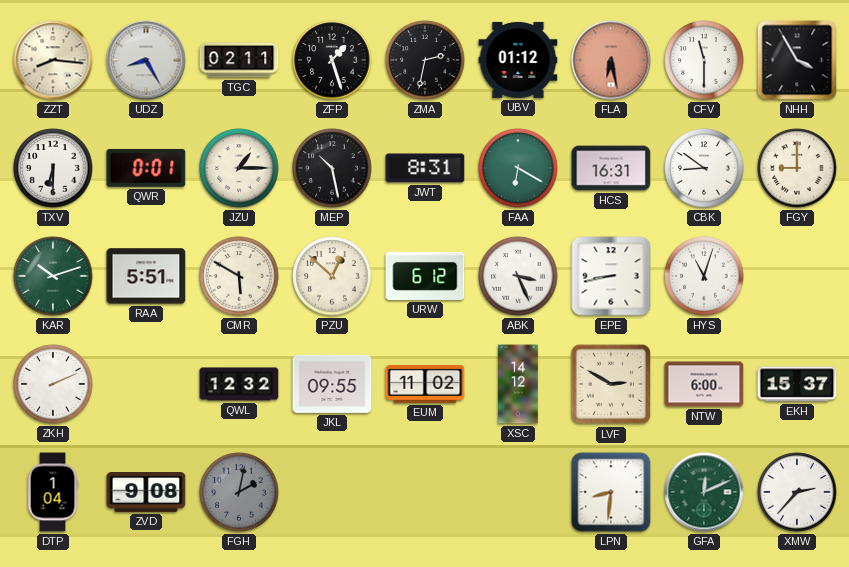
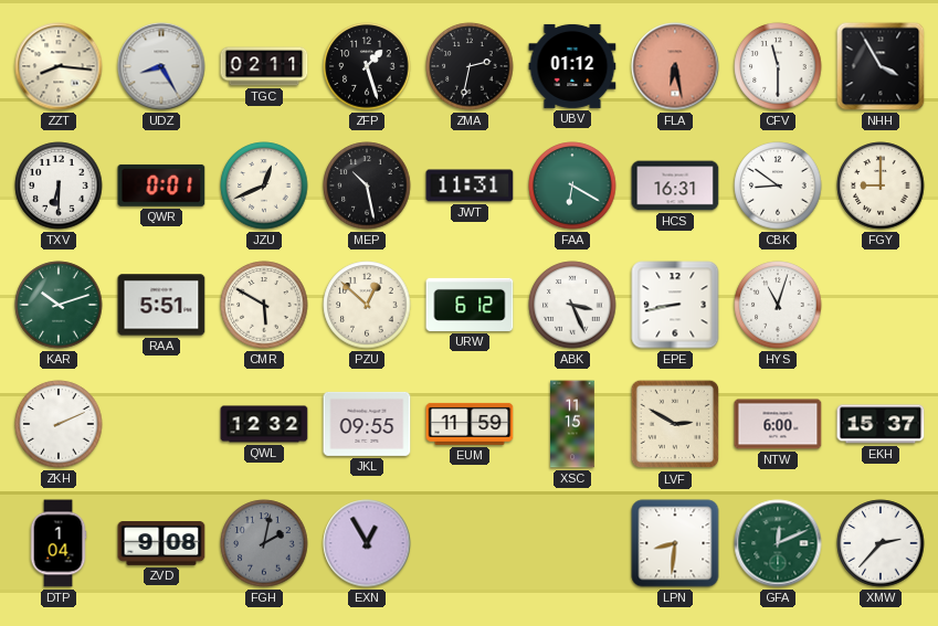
JZU: 1:15 -> 12:41
JWT: 8:31 -> 11:31
EUM: 11:02 -> 11:59
XSC: 14:12 -> 11:15
EXN: none -> 12:55
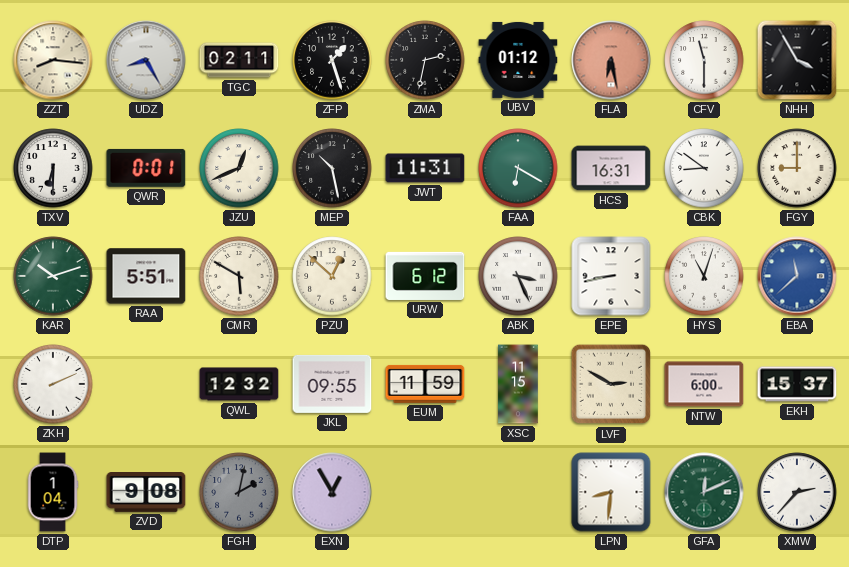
EBA: none -> 11:38
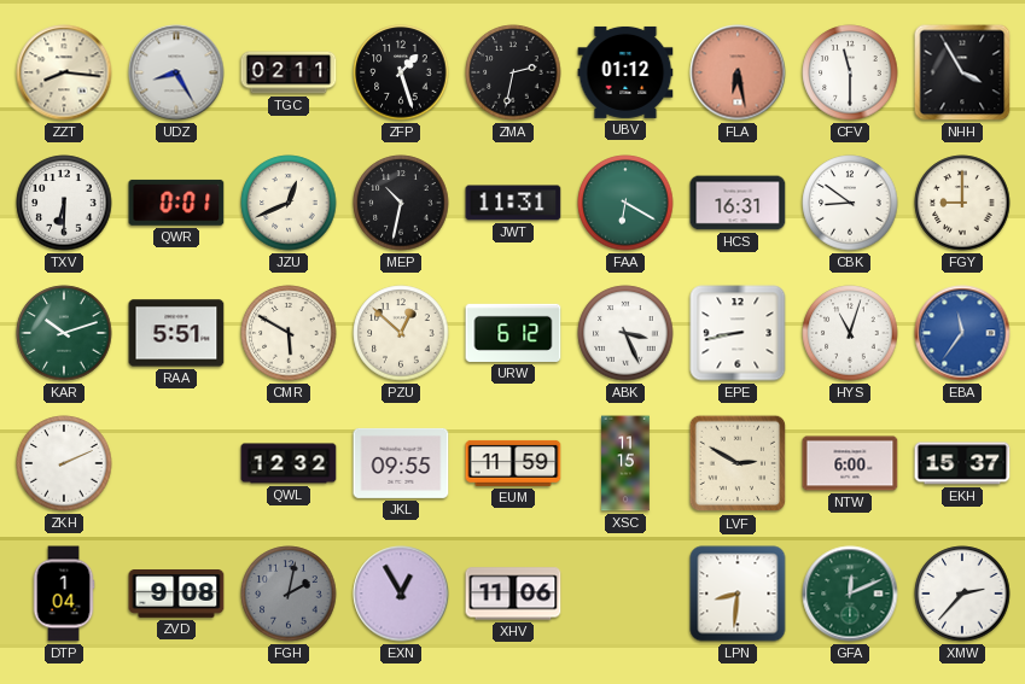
MEP: 10:28 -> 10:32
EBA: 11:38 -> 11:36
XHV: none -> 11:06
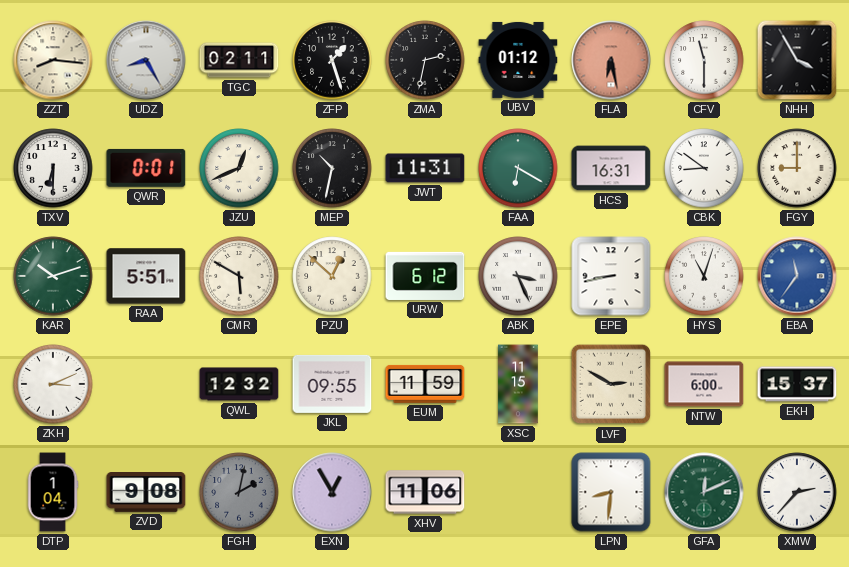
ZKH: 2:11 -> 3:11
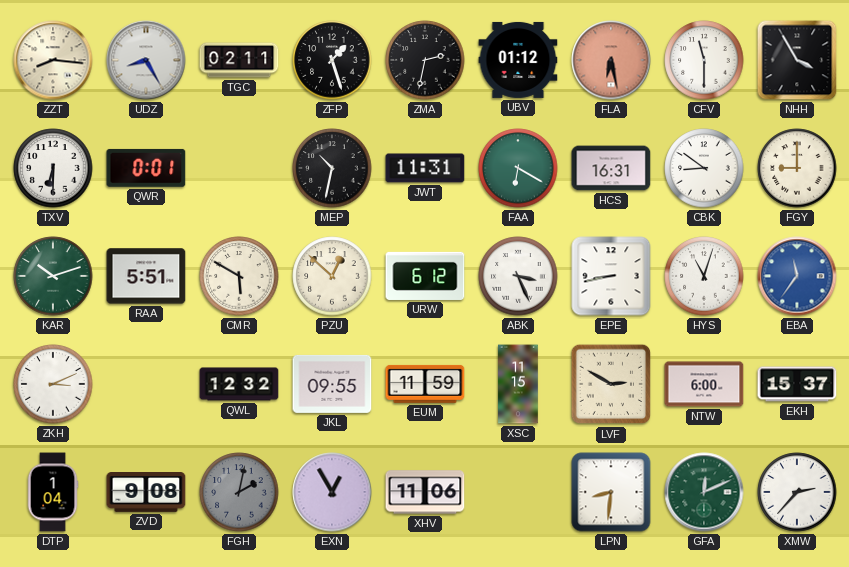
JZU: 12:41 -> none
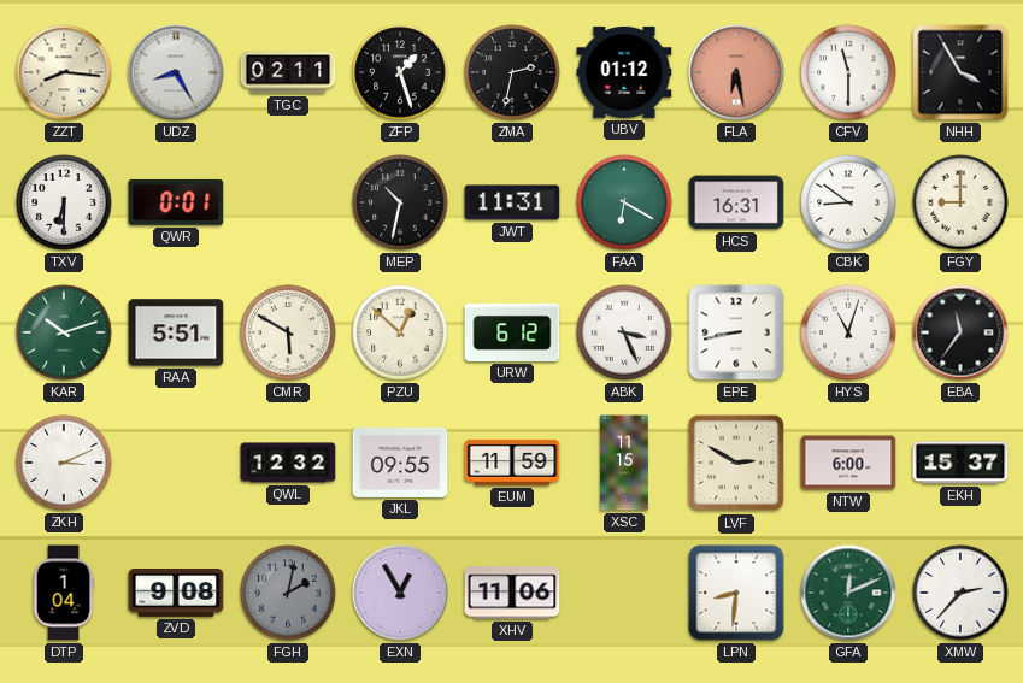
EBA dial: blue -> black
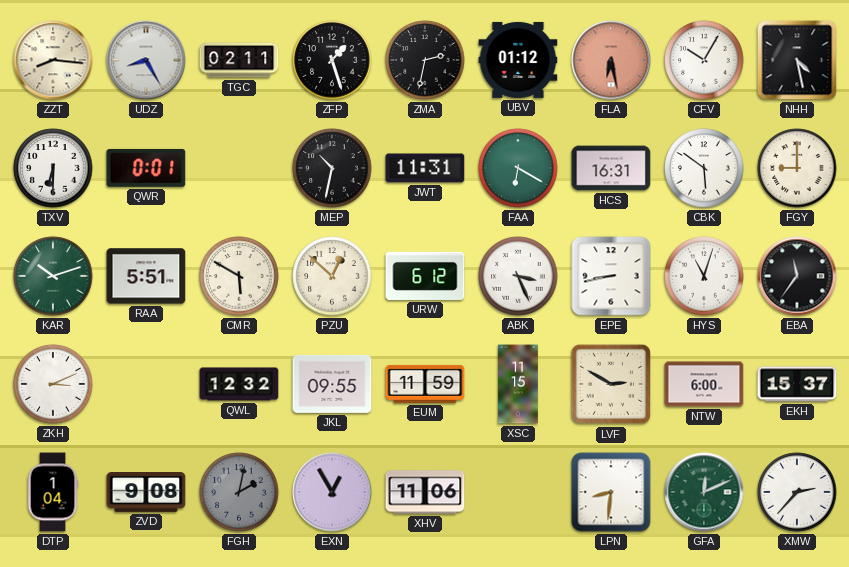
CFV: 11:30 -> 10:05
NHH: 3:55 -> 4:28
CBK: 8:51 -> 5:51
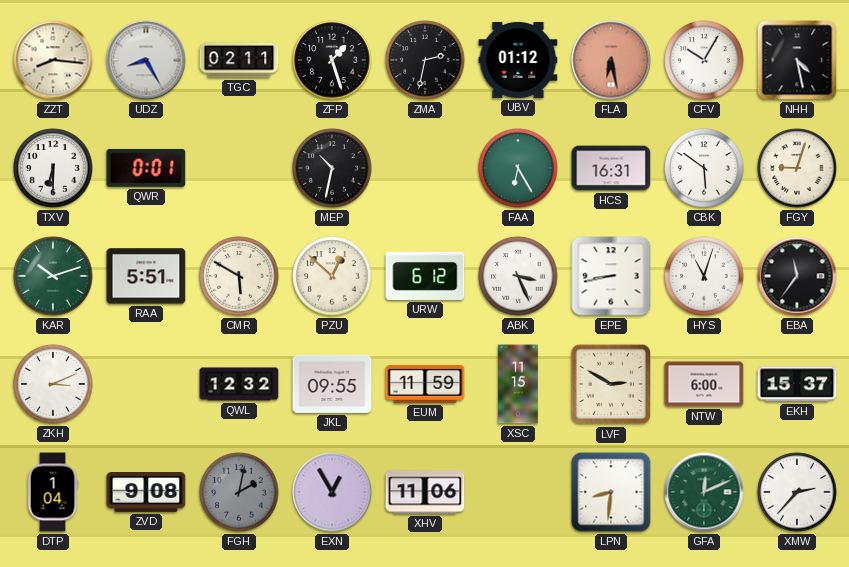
JWT: 11:31 -> none
FAA: 6:20 -> 6:25
FGY: 9:00 -> 9:03
